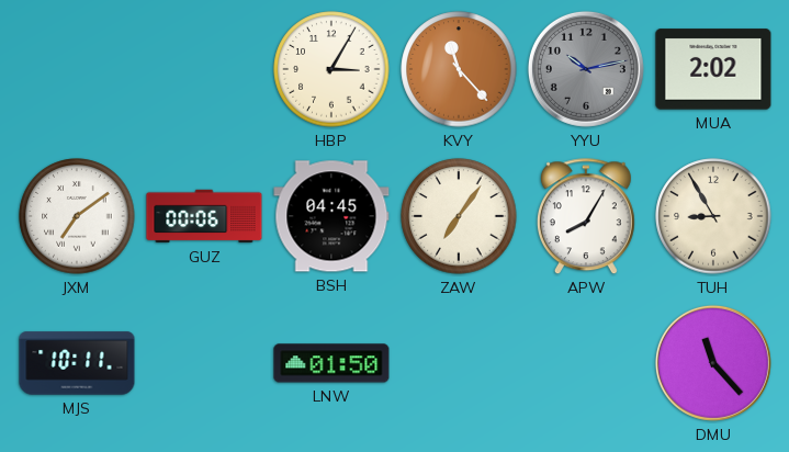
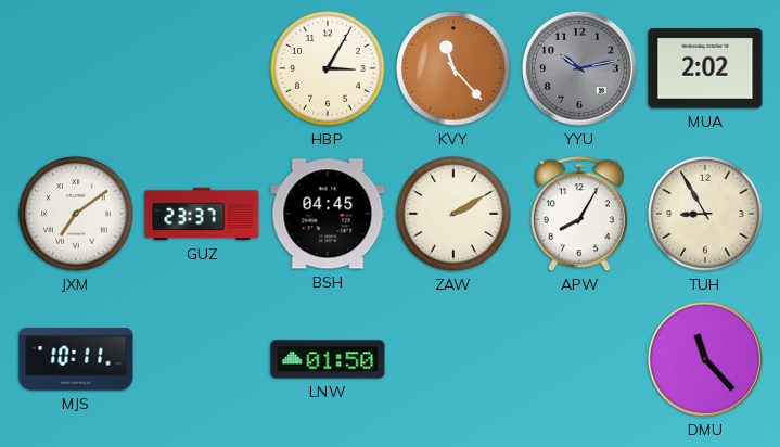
GUZ: 00:06 -> 23:37
ZAW: 7:06 -> 2:10
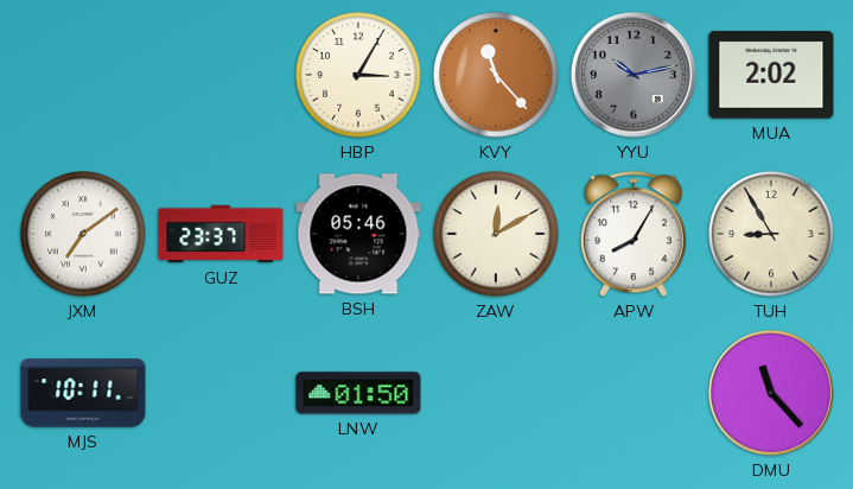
BSH: 04:45 -> 05:46
ZAW: 2:10 -> 12:10
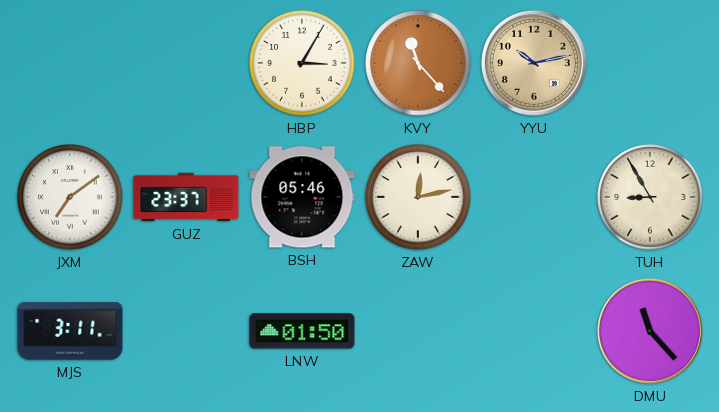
YYU dial: grey -> champagne
MUA: 2:02 -> none
ZAW: 12:10 -> 12:13
APW: 8:05 -> none
MJS: 10:11 -> 3:11
